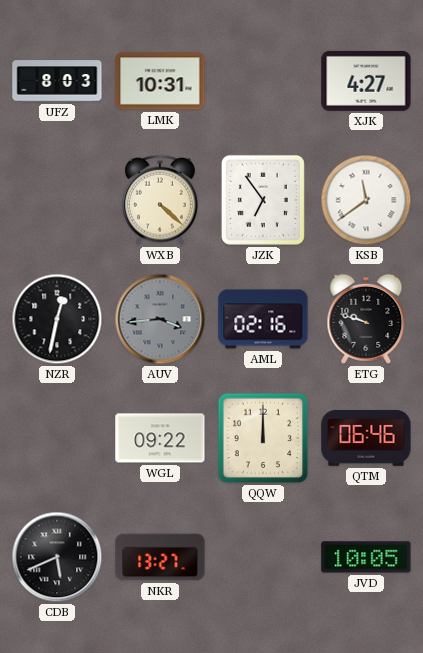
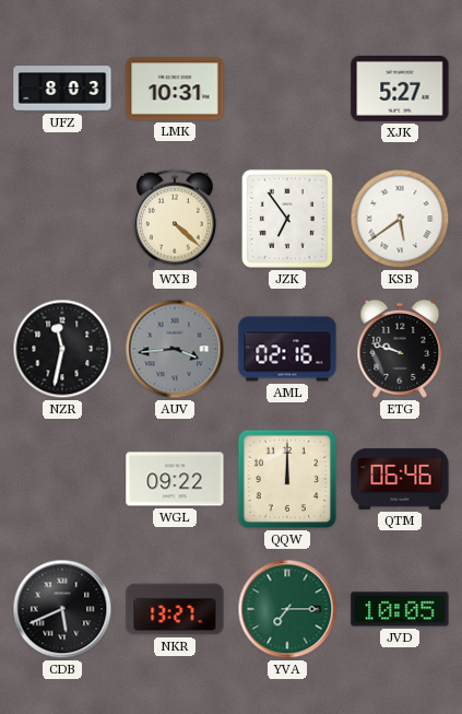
XJK: 4:27 -> 5:27
KSB: 11:39 -> 5:39
NZR: 12:32 -> 11:32
YVA: none -> 7:15
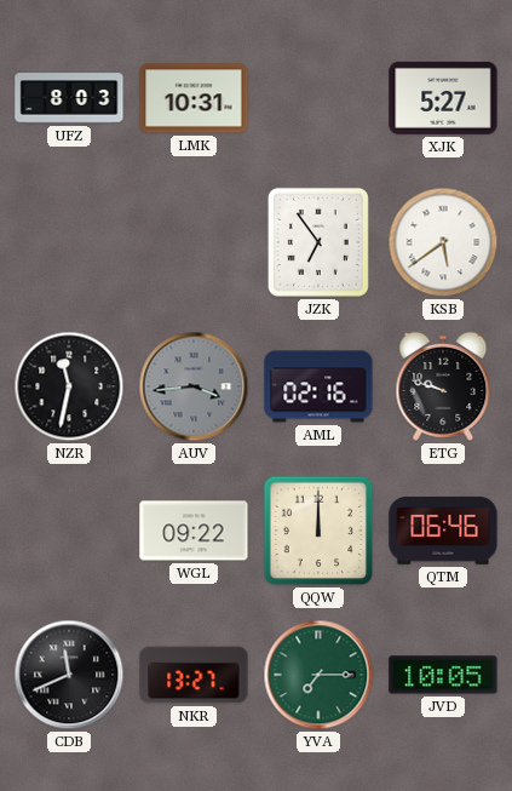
WXB: 4:22 -> none
CDB: 5:41 -> 11:41
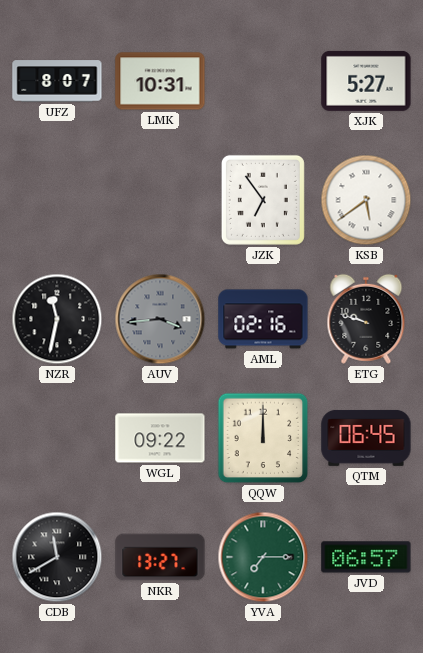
UFZ: 8:03 -> 8:07
QTM: 06:46 -> 06:45
CDB: 11:41 -> 11:40
JVD: 10:05 -> 06:57
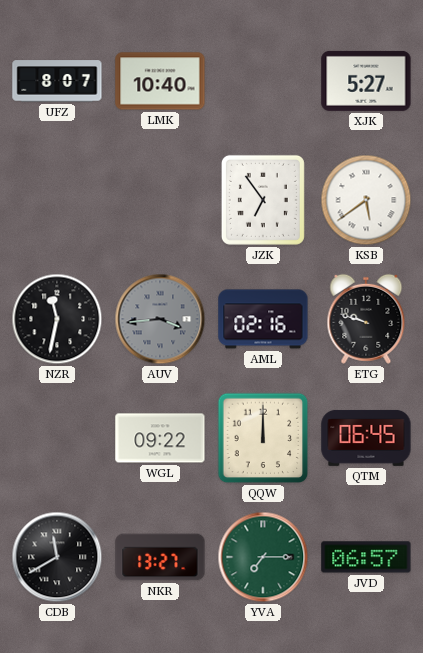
LMK: 10:31 -> 10:40
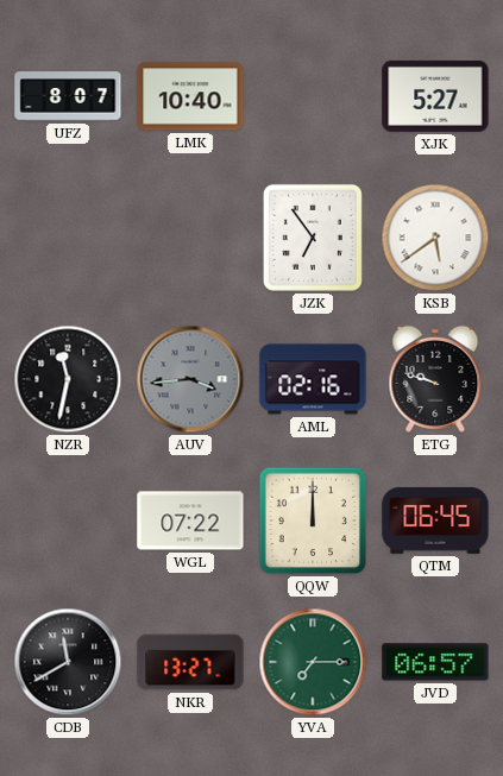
WGL: 09:22 -> 07:22
